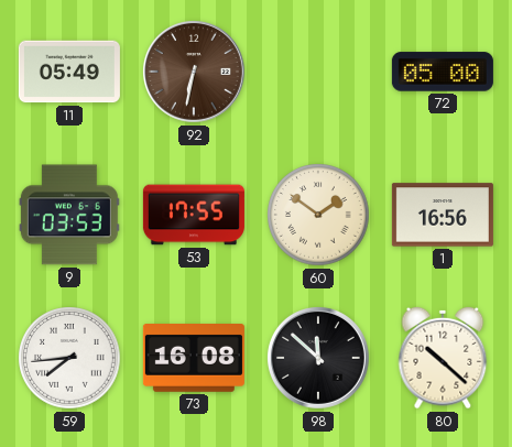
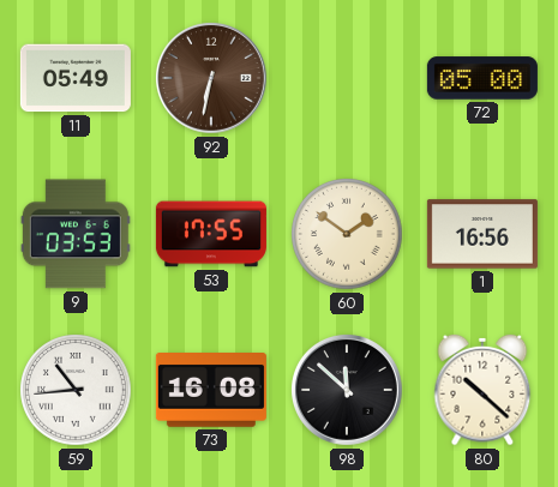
59: 7:44 -> 10:44
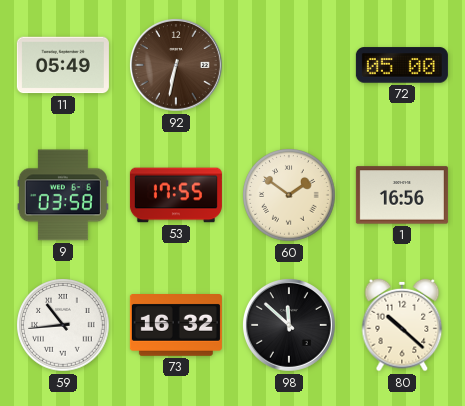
9: 03:53 -> 03:58
73: 16:08 -> 16:32
